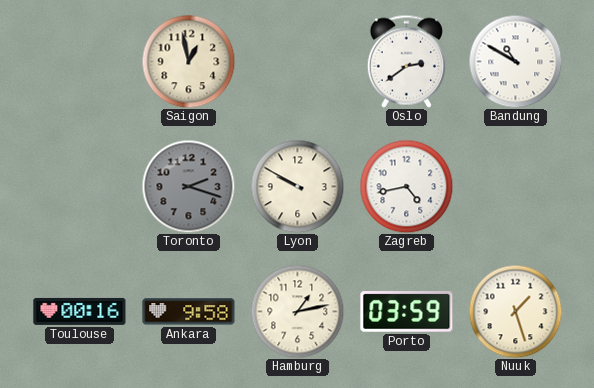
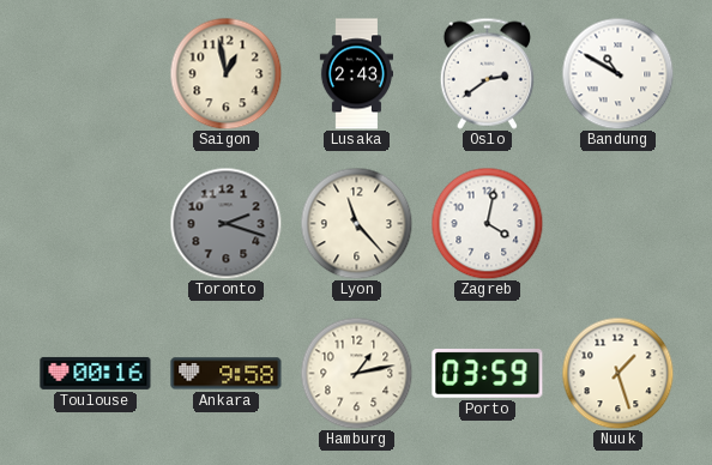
Lusaka: none -> 2:43
Lyon: 9:50 -> 11:23
Zagreb: 4:43 -> 4:02
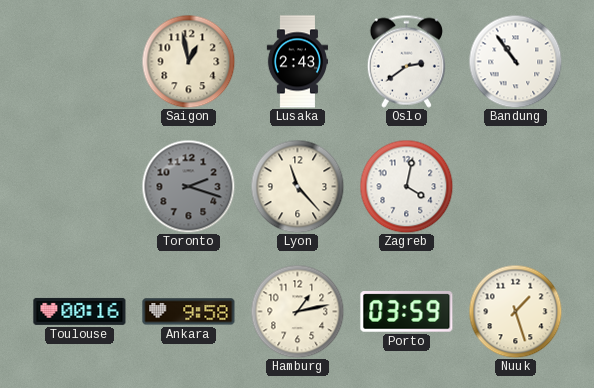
Bandung: 10:50 -> 10:54
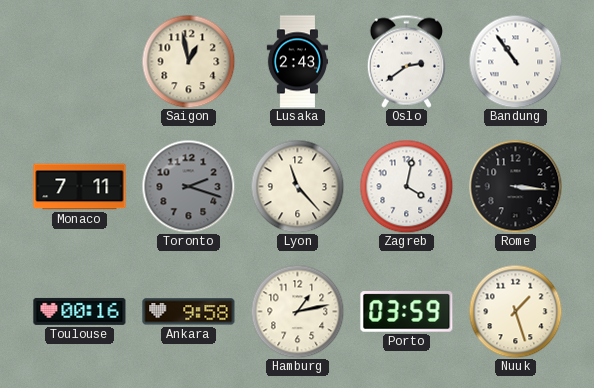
Monaco: none -> 7:11
Rome: none -> 3:16
